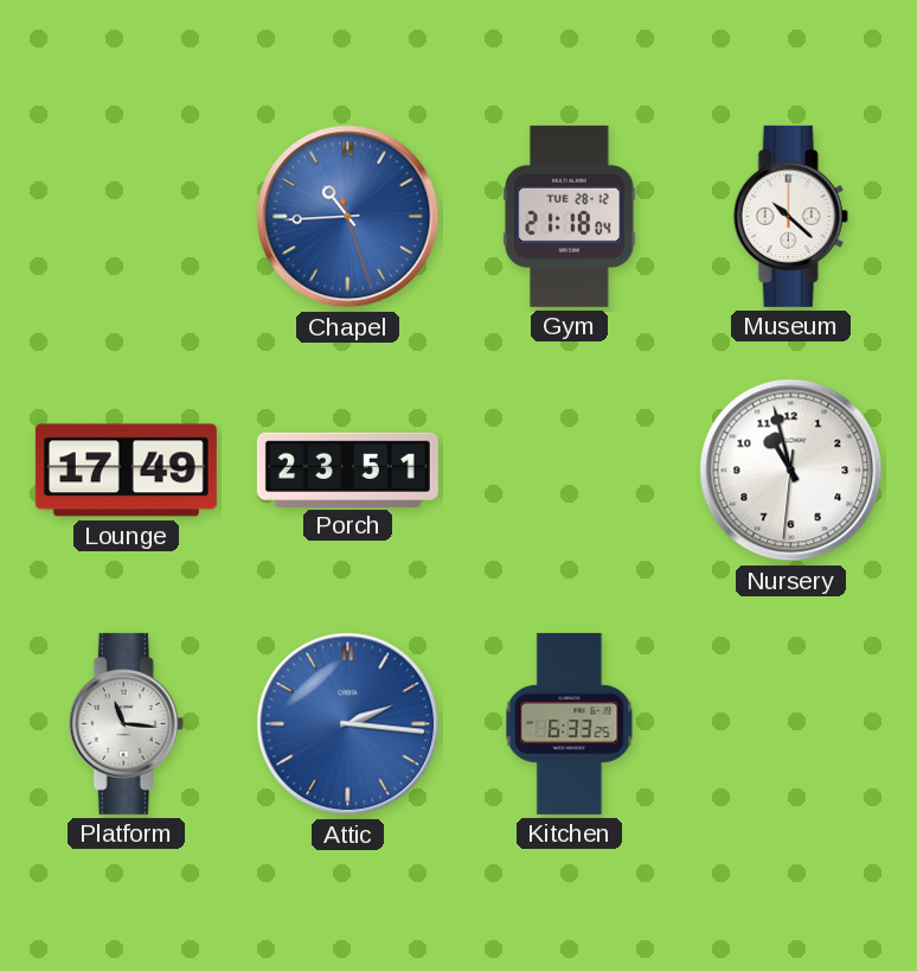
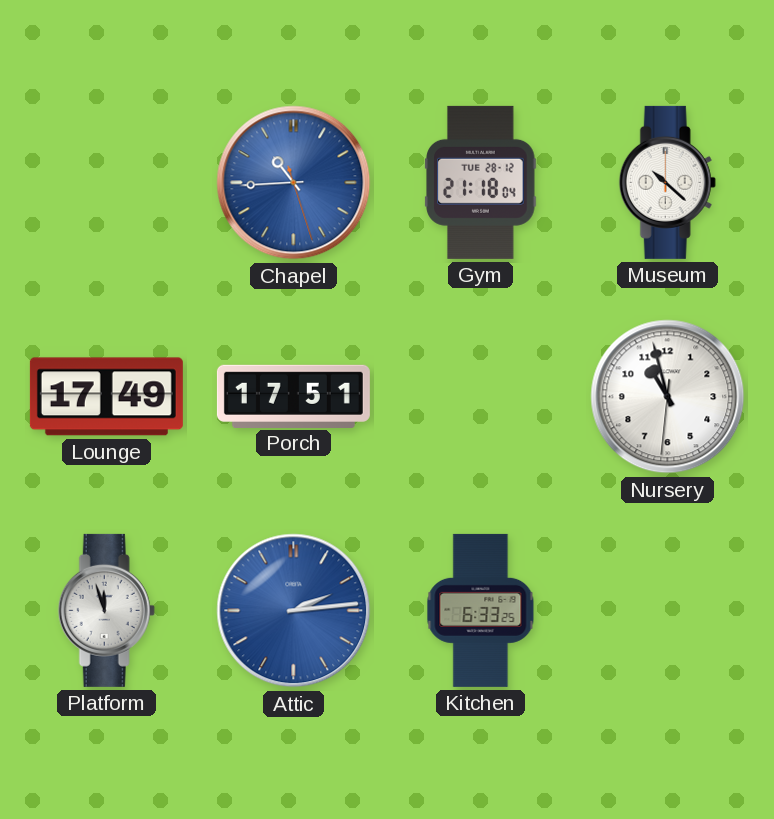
Porch: 23:51 -> 17:51
Platform: 11:16 -> 11:57
Attic: 2:16 -> 2:14
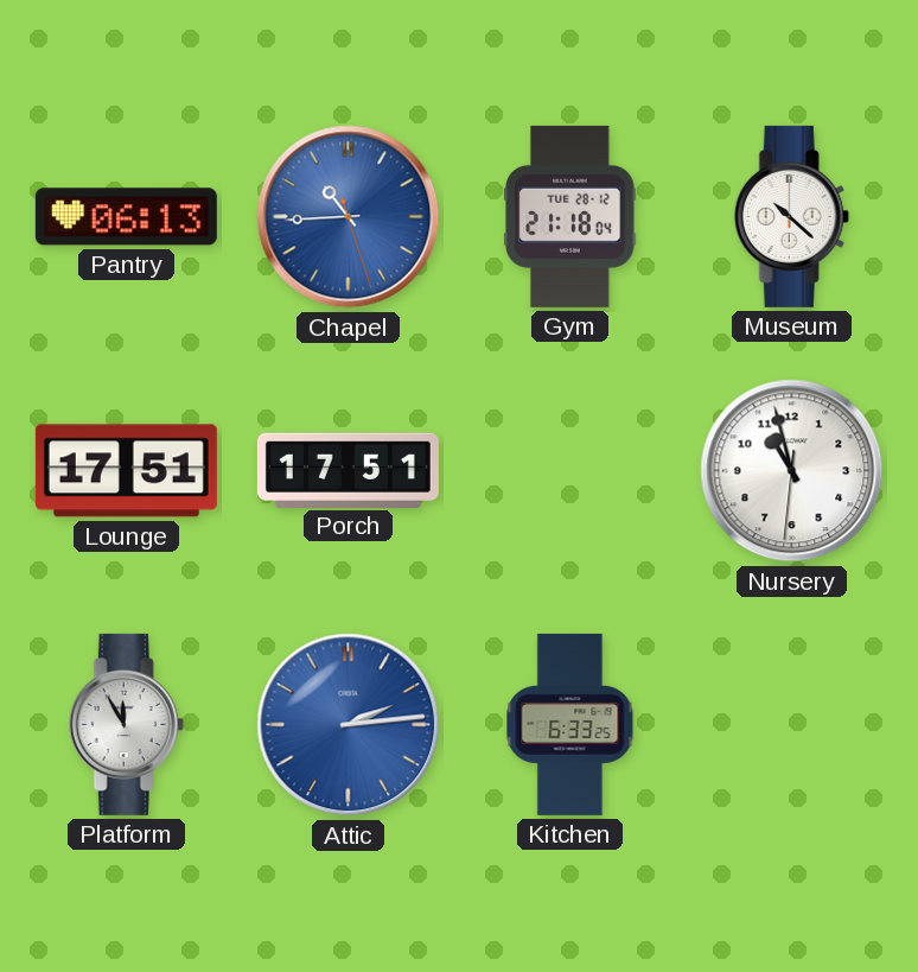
Pantry: none -> 06:13
Lounge: 17:49 -> 17:51
Platform: 11:57 -> 11:55
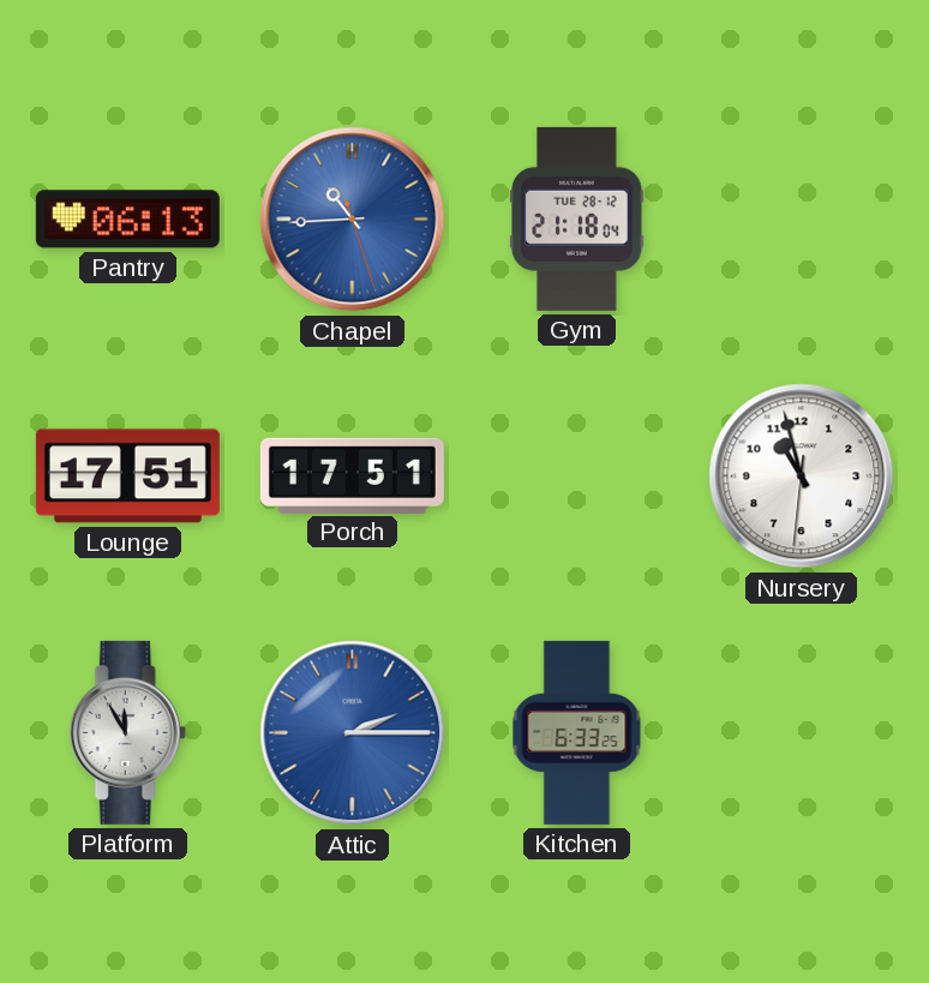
Museum: 10:22 -> none
Attic: 2:14 -> 2:15
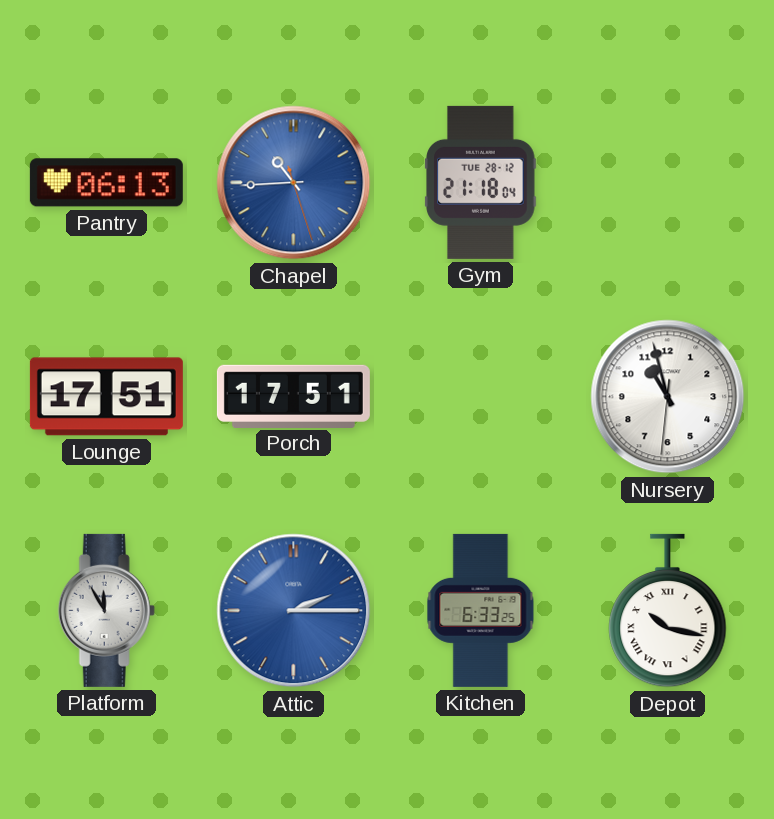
Depot: none -> 10:17
